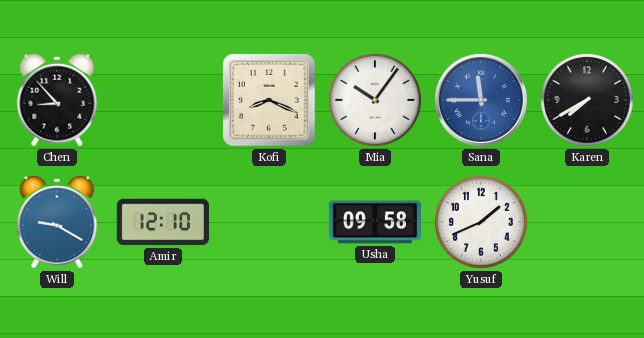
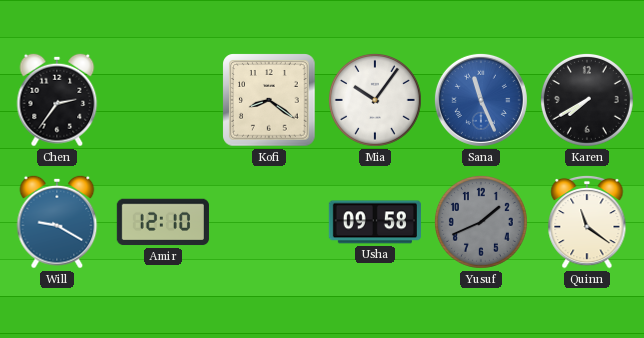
Chen: 8:53 -> 2:36
Kofi: 8:19 -> 8:21
Sana: 11:45 -> 11:26
Yusuf dial: white -> grey
Quinn: none -> 11:21
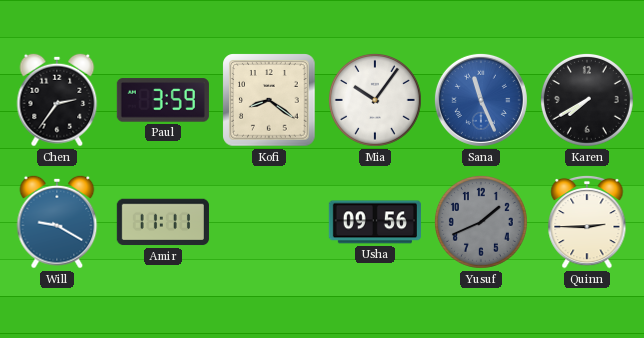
Paul: none -> 3:59
Amir: 12:10 -> 11:11
Usha: 09:58 -> 09:56
Quinn: 11:21 -> 2:45
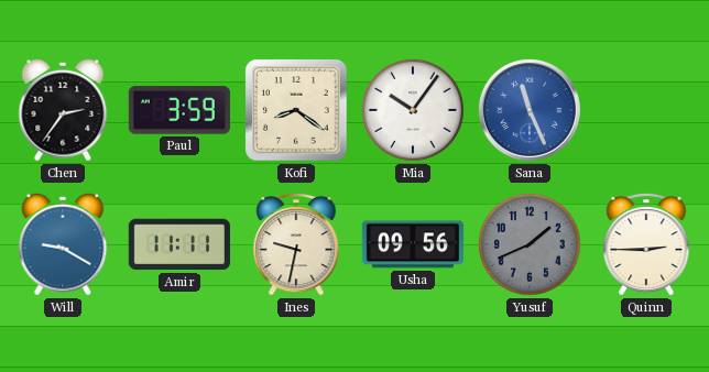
Karen: 7:40 -> none
Ines: none -> 9:32
